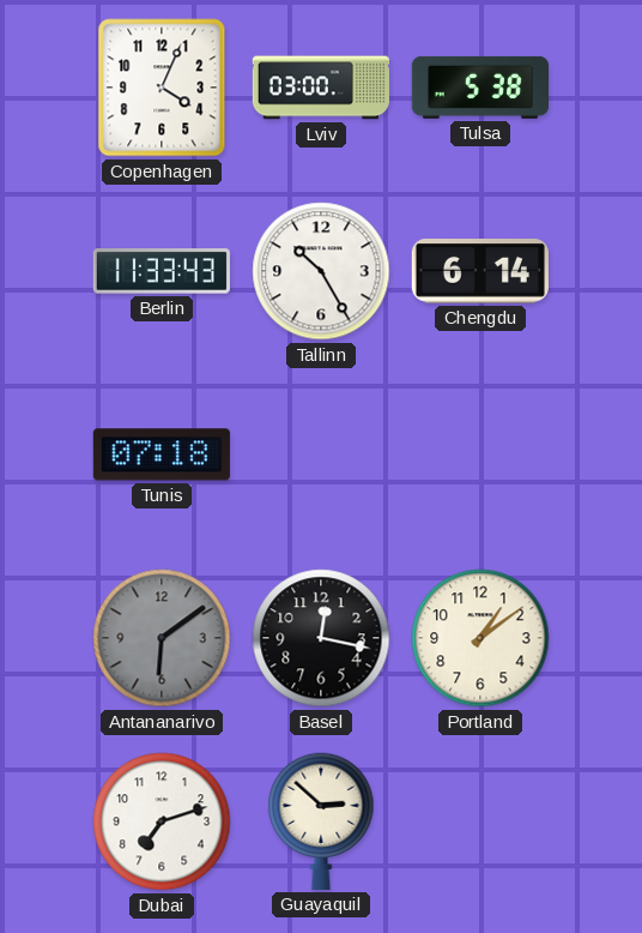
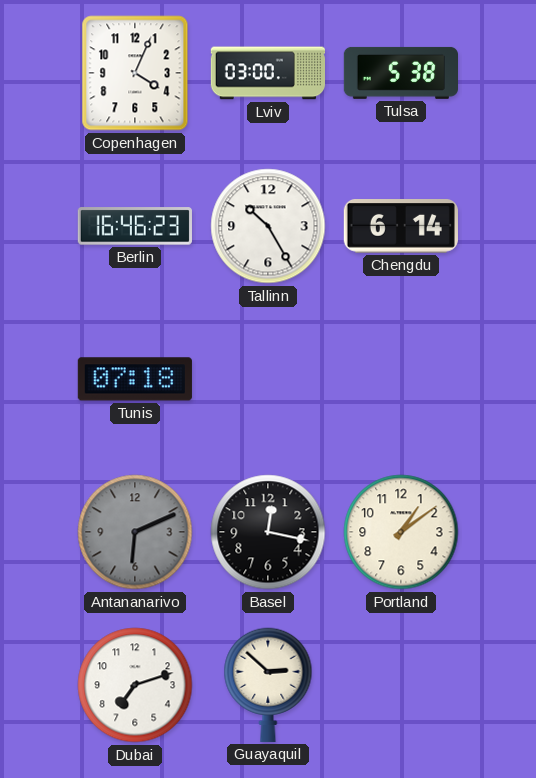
Berlin: 11:33 -> 16:46
Antananarivo: 6:09 -> 6:11
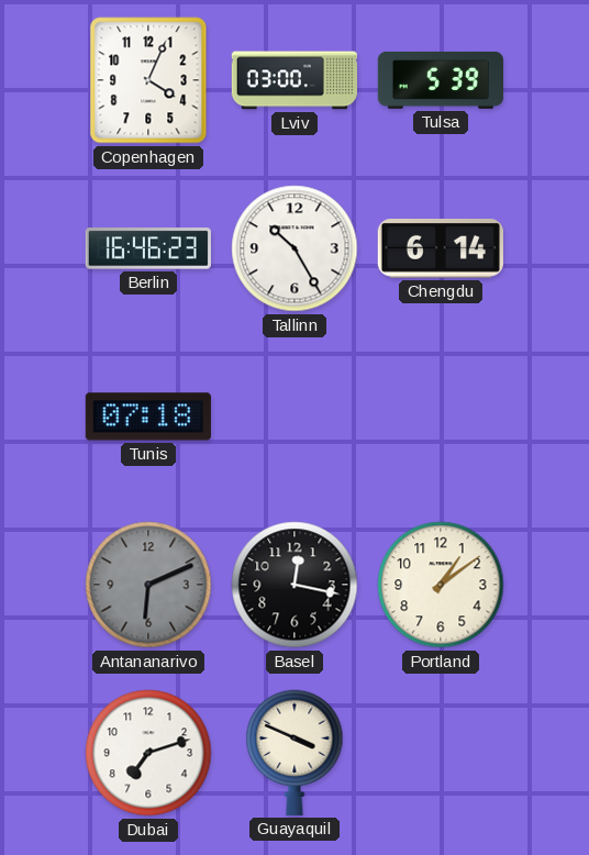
Tulsa: 5:38 -> 5:39
Guayaquil: 2:52 -> 3:49
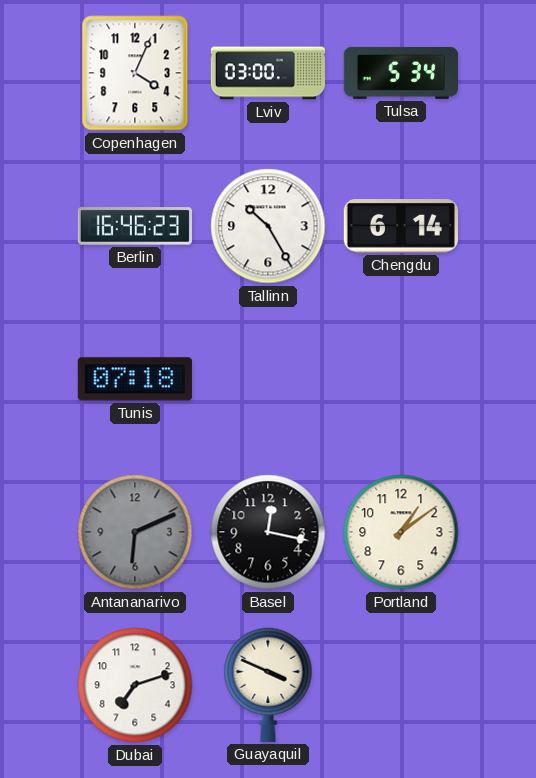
Tulsa: 5:39 -> 5:34
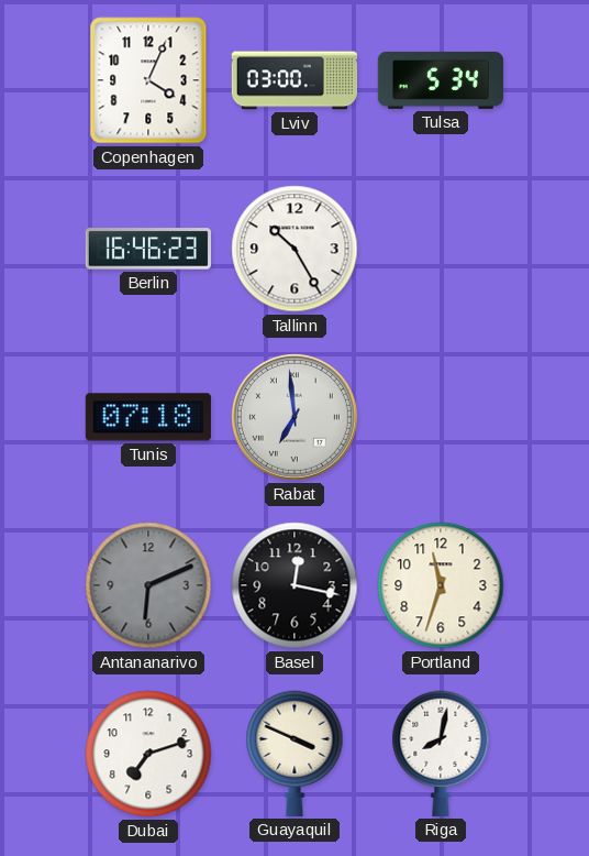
Chengdu: 6:14 -> none
Rabat: none -> 6:59
Portland: 1:09 -> 11:33
Riga: none -> 8:02
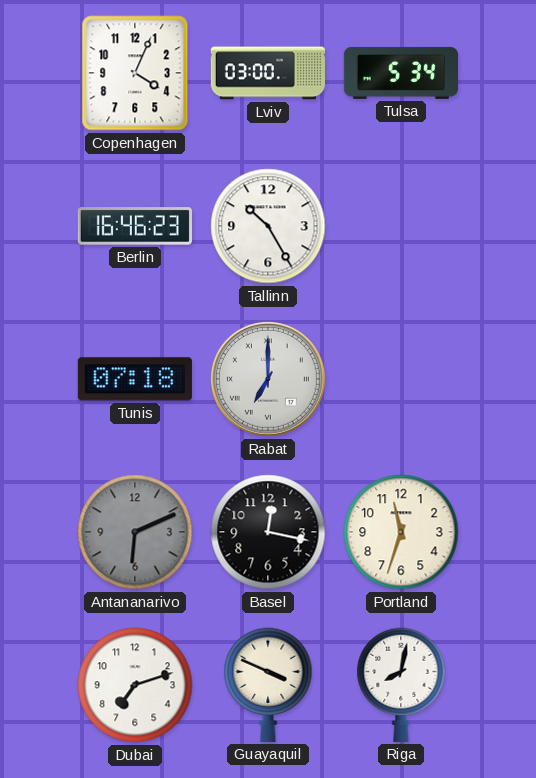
Rabat: 6:59 -> 7:00
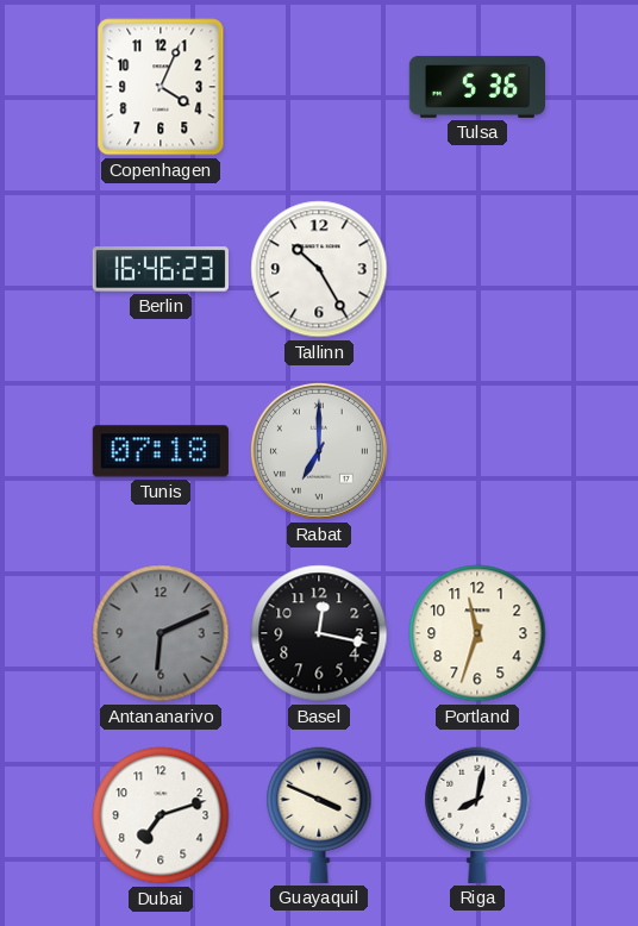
Lviv: 03:00 -> none
Tulsa: 5:34 -> 5:36
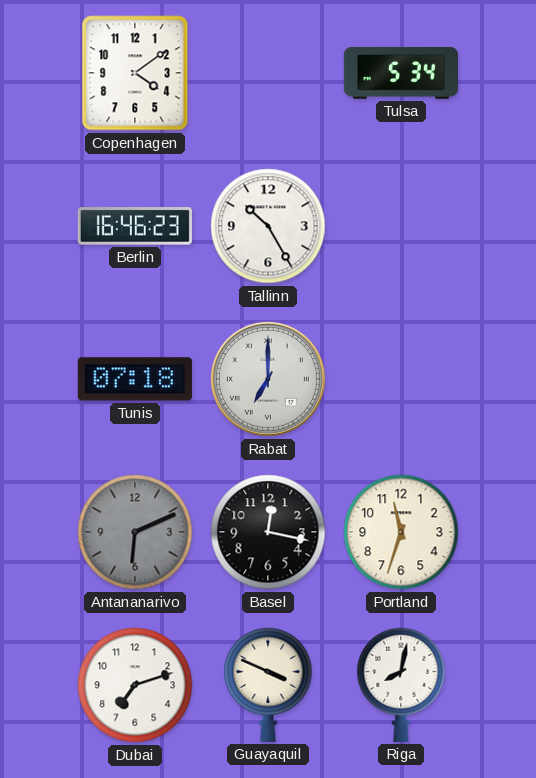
Copenhagen: 4:04 -> 4:09
Tulsa: 5:36 -> 5:34
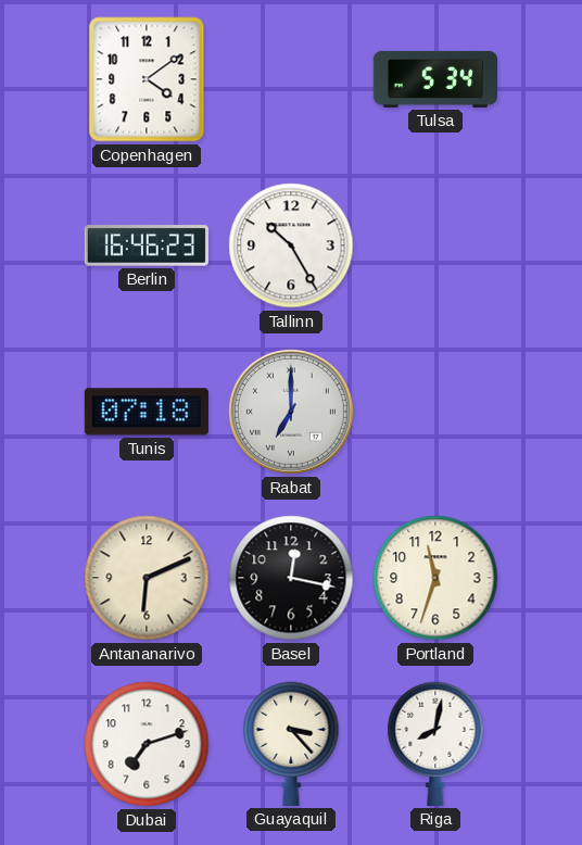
Antananarivo dial: grey -> cream
Guayaquil: 3:49 -> 3:23
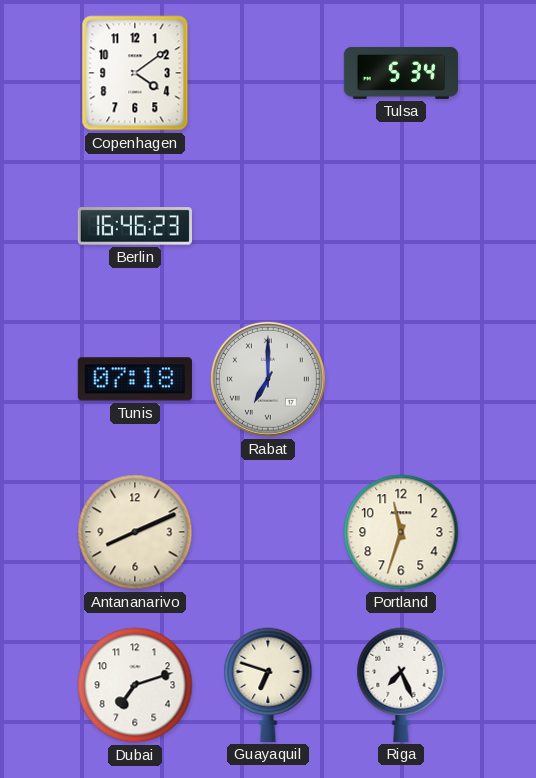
Tallinn: 10:25 -> none
Antananarivo: 6:11 -> 8:11
Basel: 12:17 -> none
Guayaquil: 3:23 -> 6:48
Riga: 8:02 -> 7:26
